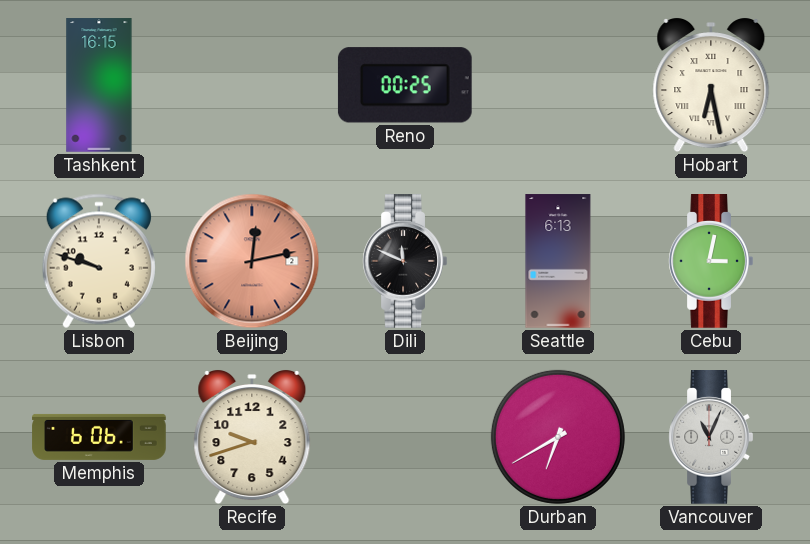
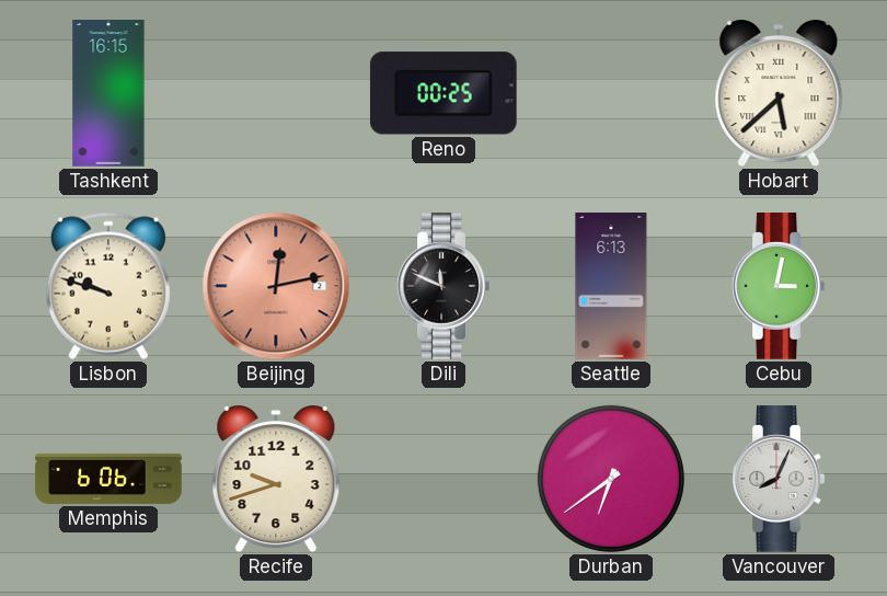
Hobart: 6:28 -> 5:38
Durban: 6:40 -> 6:39
Vancouver: 11:04 -> 8:04
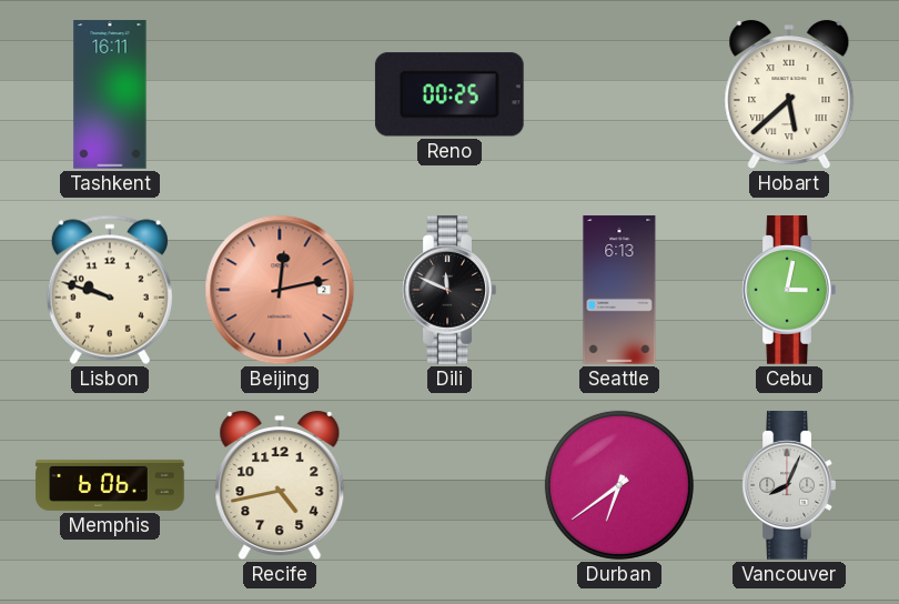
Tashkent: 16:15 -> 16:11
Recife: 9:42 -> 4:43
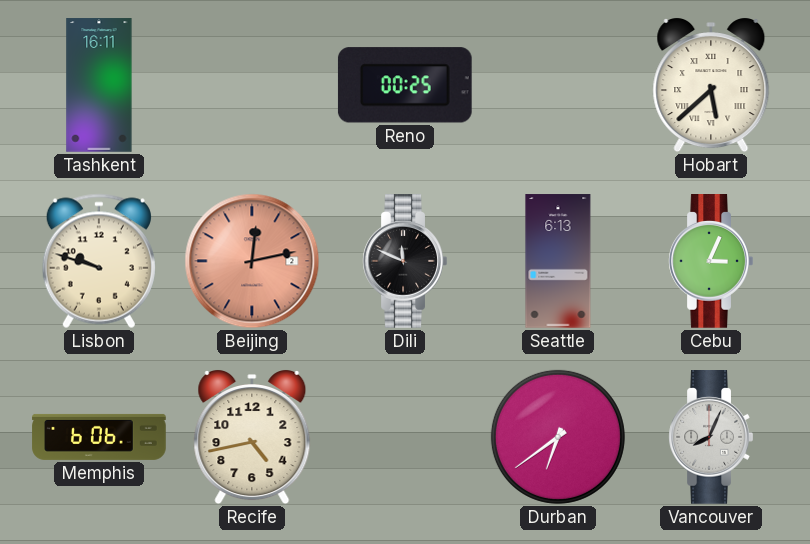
Cebu: 3:02 -> 3:04
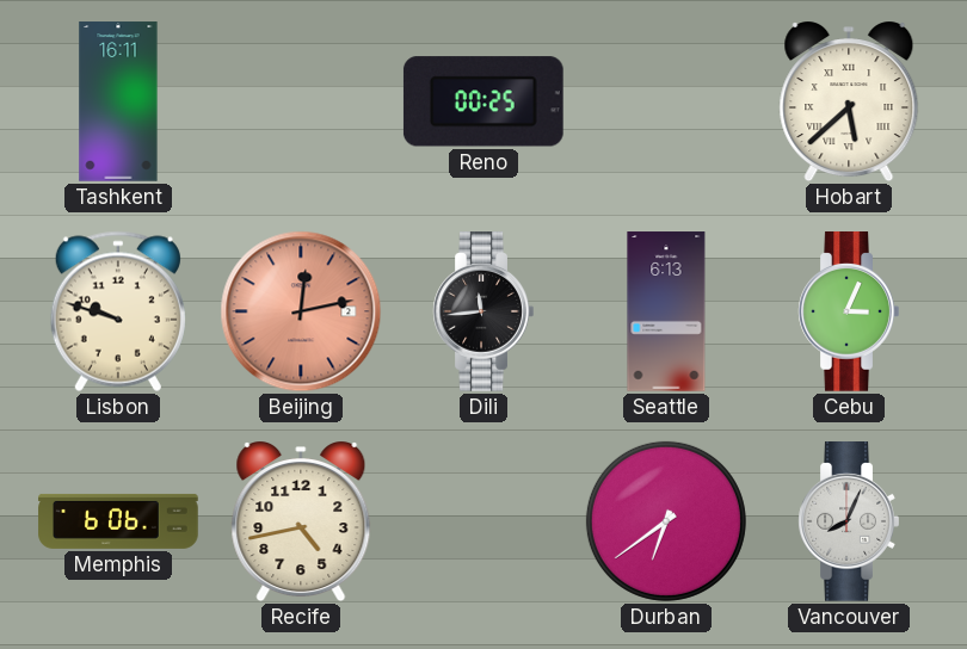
Dili: 11:49 -> 11:44
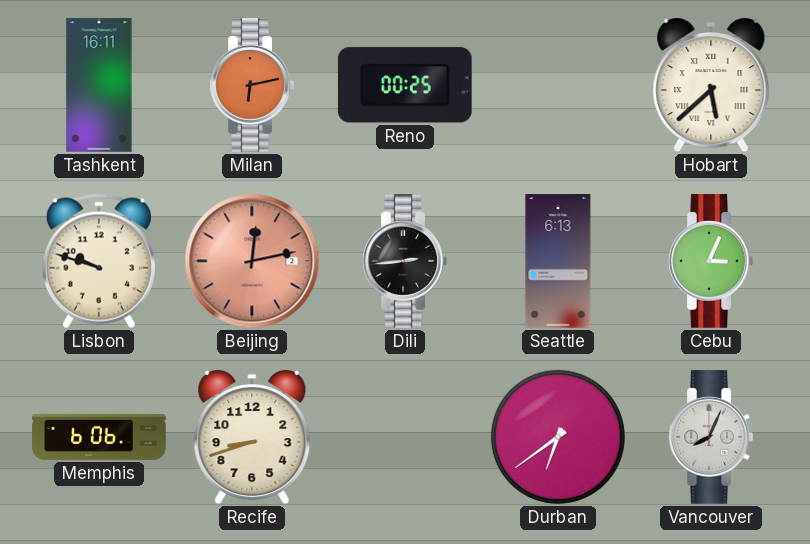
Milan: none -> 6:13
Dili: 11:44 -> 2:44
Recife: 4:43 -> 8:42
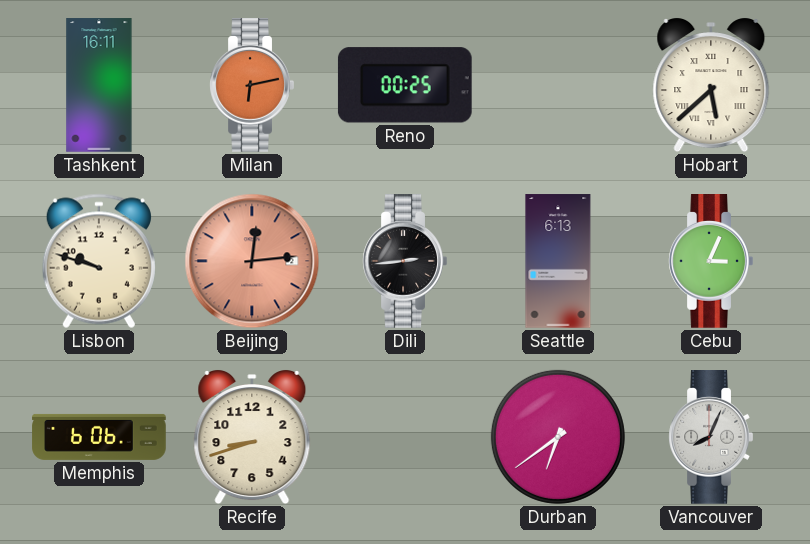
Beijing: 12:13 -> 12:14
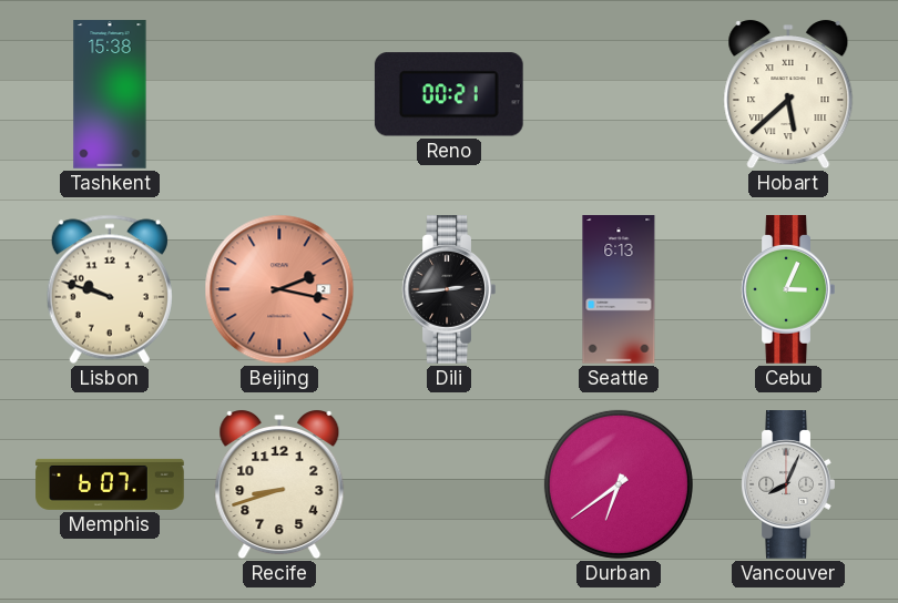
Tashkent: 16:11 -> 15:38
Milan: 6:13 -> none
Reno: 00:25 -> 00:21
Beijing: 12:14 -> 2:17
Memphis: 6:06 -> 6:07
